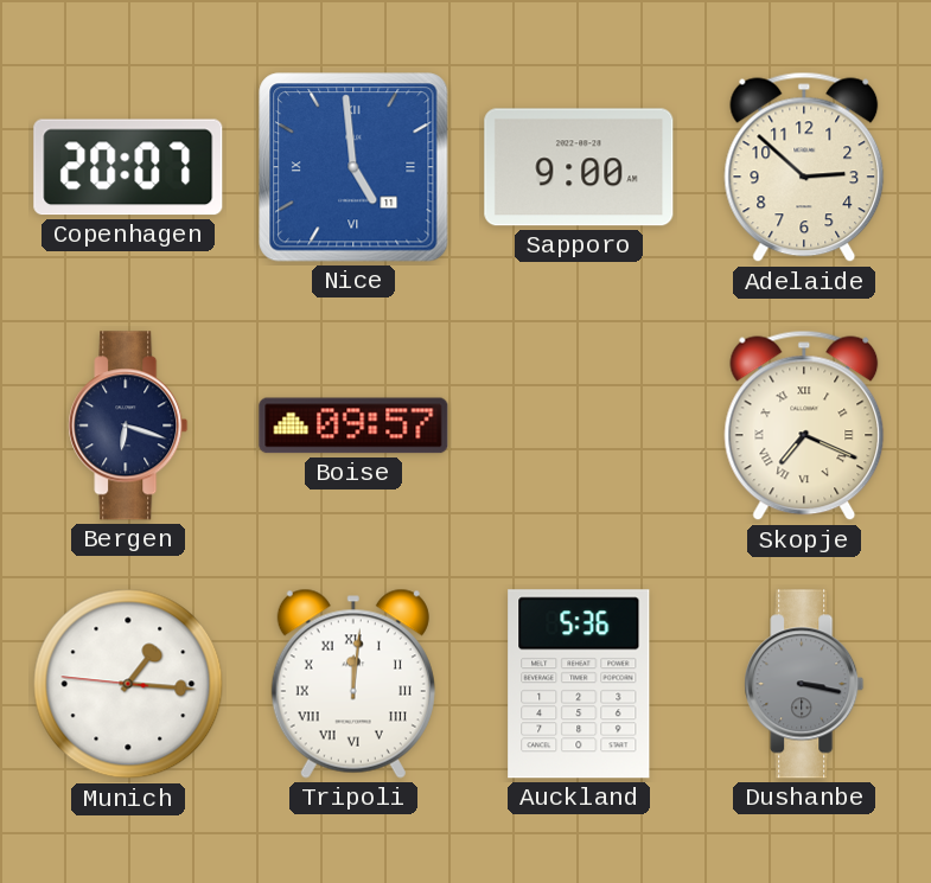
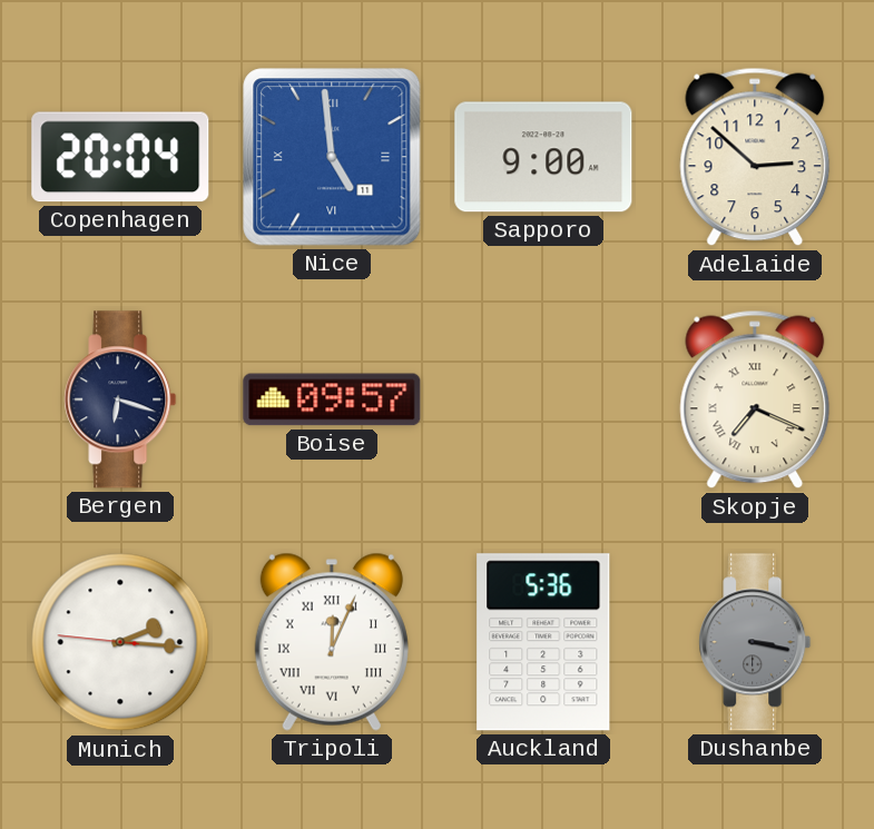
Copenhagen: 20:07 -> 20:04
Munich: 1:15 -> 2:15
Tripoli: 12:01 -> 12:04
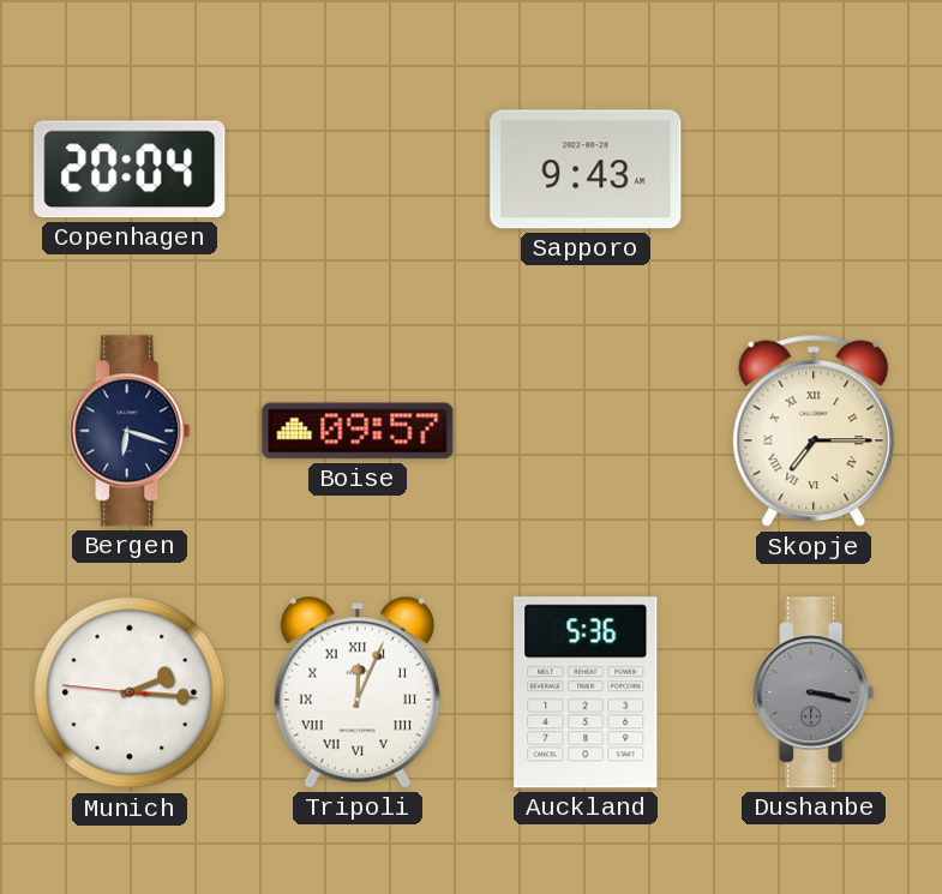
Nice: 4:59 -> none
Sapporo: 9:00 -> 9:43
Adelaide: 2:52 -> none
Skopje: 7:19 -> 7:15
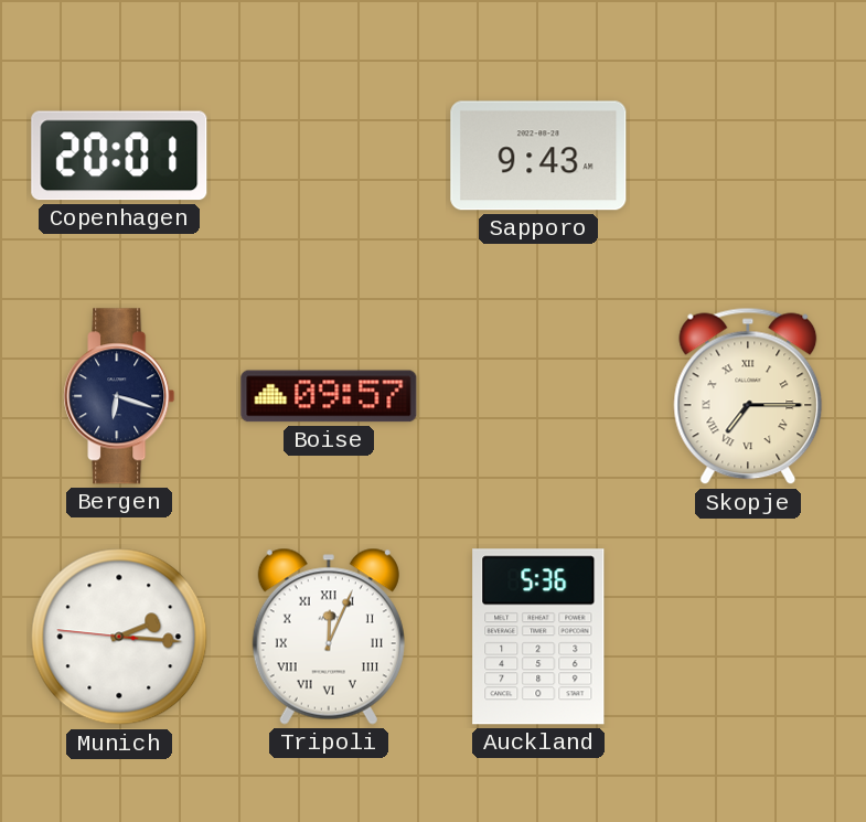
Copenhagen: 20:04 -> 20:01
Dushanbe: 3:17 -> none
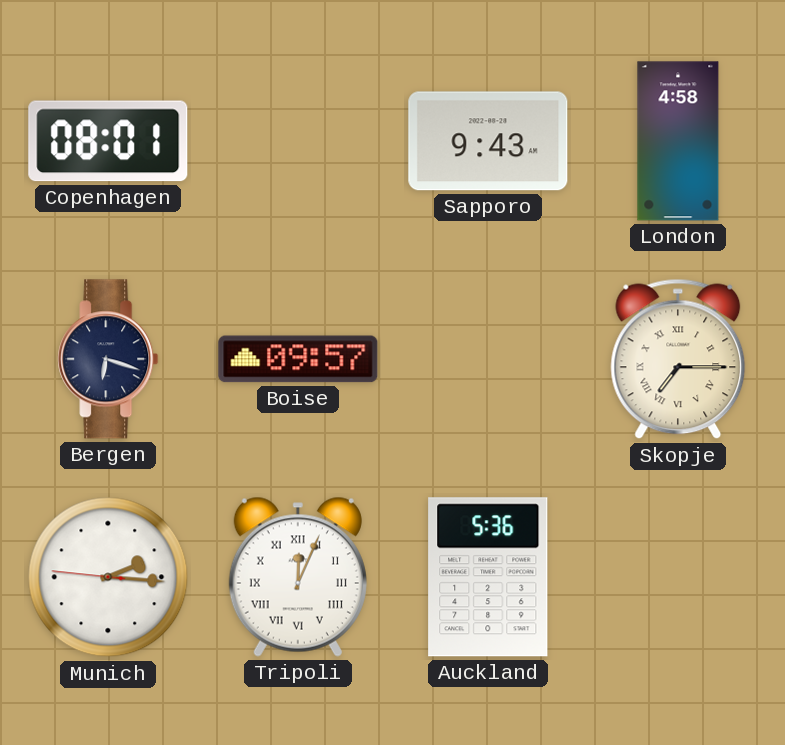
Copenhagen: 20:01 -> 08:01
London: none -> 4:58
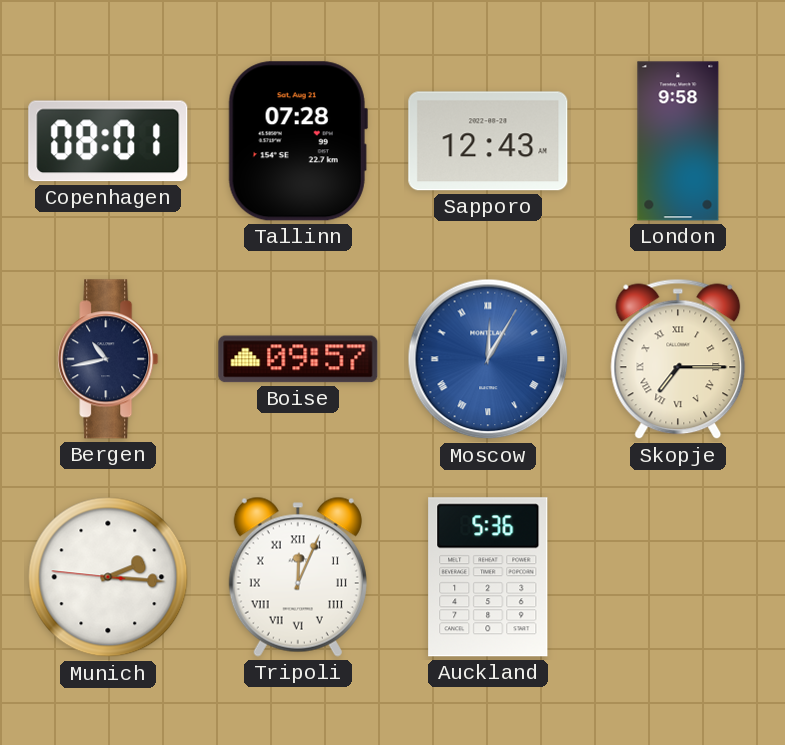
Tallinn: none -> 07:28
Sapporo: 9:43 -> 12:43
London: 4:58 -> 9:58
Bergen: 6:18 -> 10:43
Moscow: none -> 12:05
